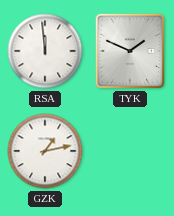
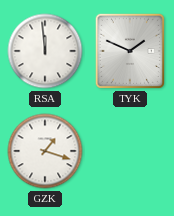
GZK: 1:13 -> 1:18
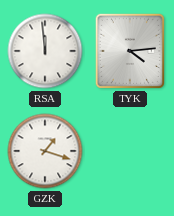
TYK: 1:49 -> 4:14
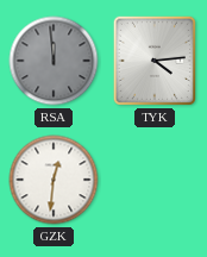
RSA dial: white -> grey
GZK: 1:18 -> 12:31
